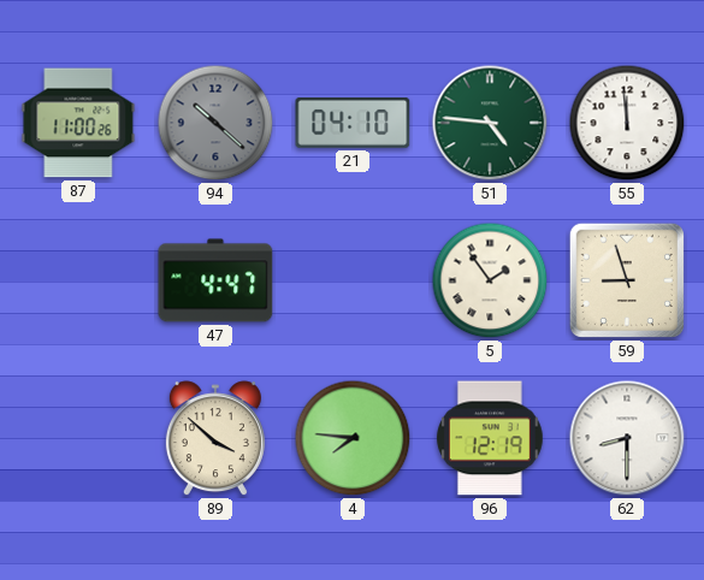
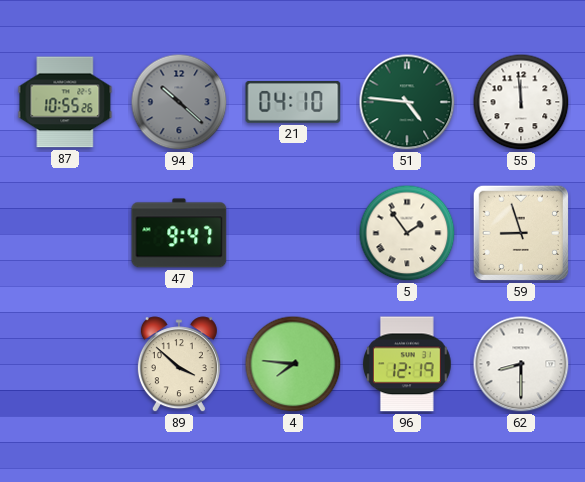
87: 11:00 -> 10:55
47: 4:47 -> 9:47
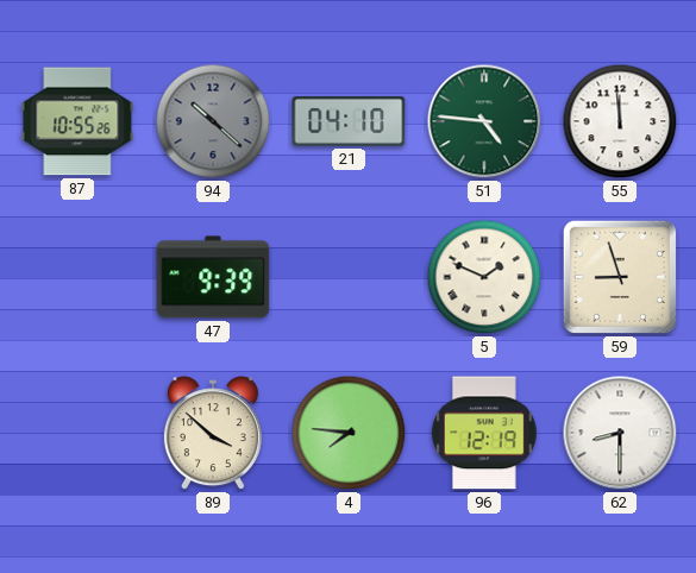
47: 9:47 -> 9:39
5: 1:54 -> 1:49
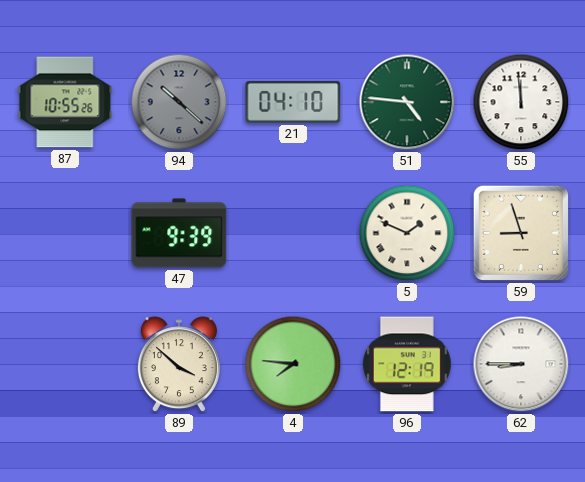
62: 8:30 -> 8:45
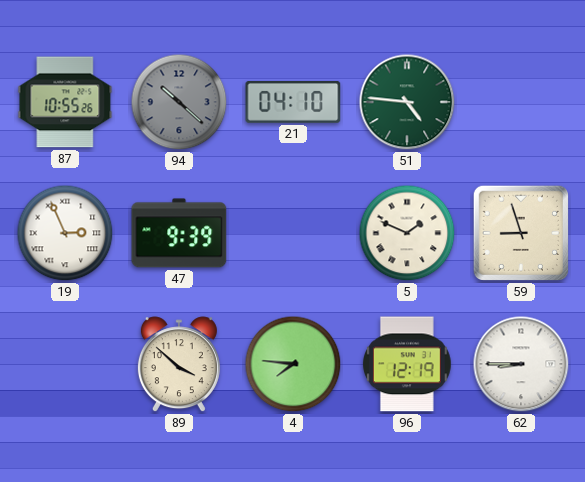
55: 11:59 -> none
19: none -> 2:56
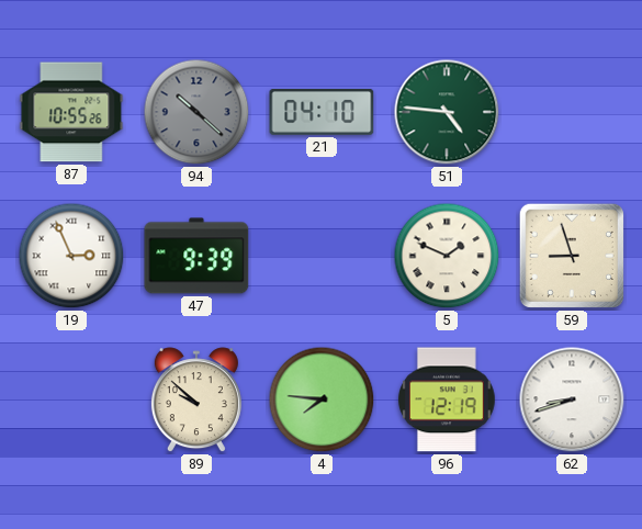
89: 3:52 -> 9:52
62: 8:45 -> 8:42
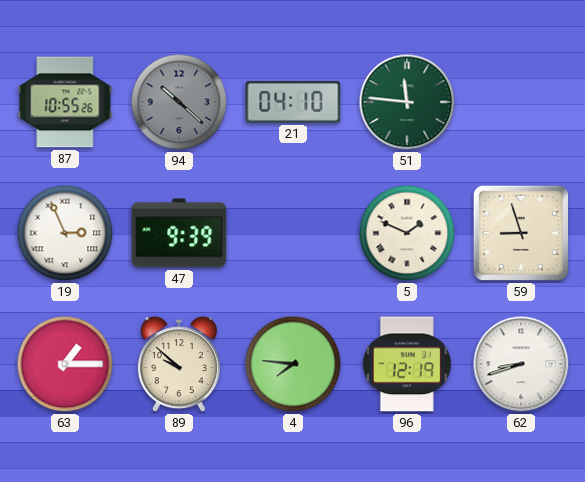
51: 4:46 -> 11:46
63: none -> 1:15
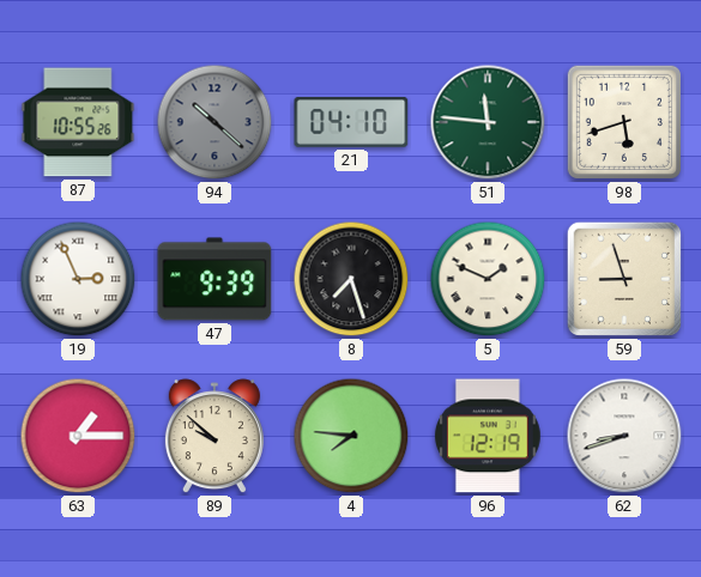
98: none -> 5:42
8: none -> 7:27
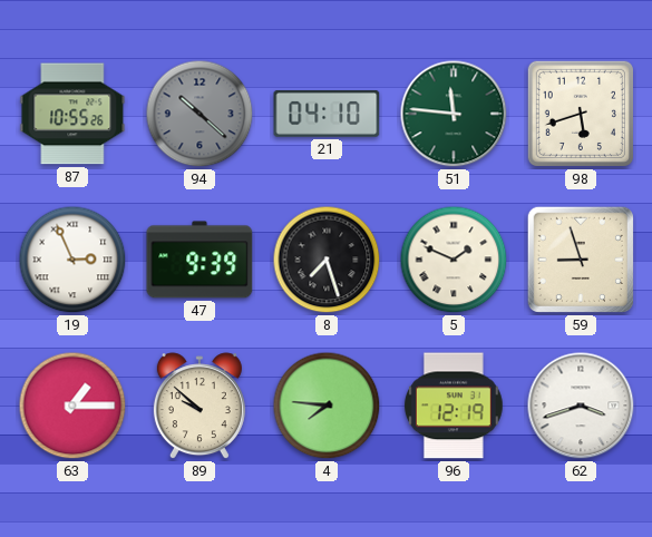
62: 8:42 -> 3:42
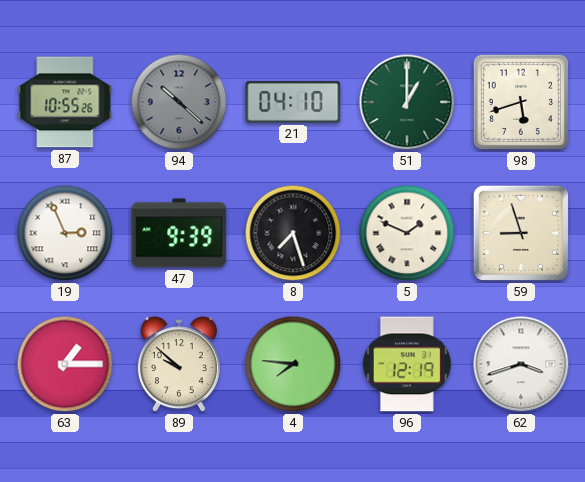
51: 11:46 -> 1:00
